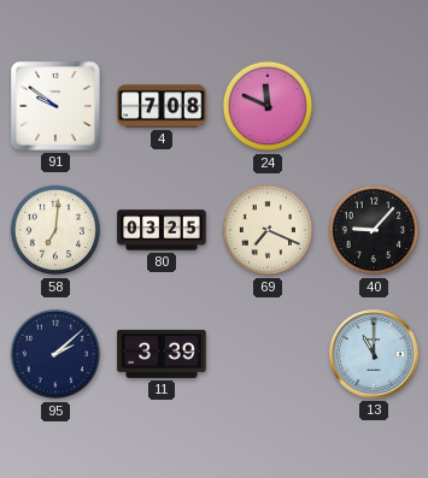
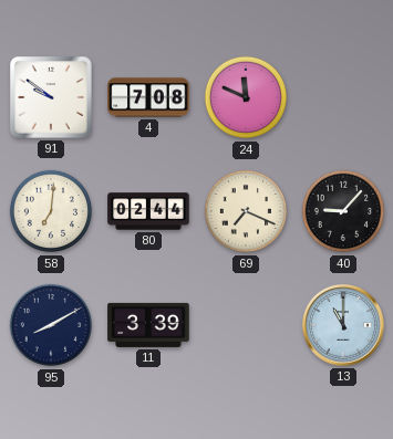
80: 03:25 -> 02:44
95: 2:08 -> 8:10
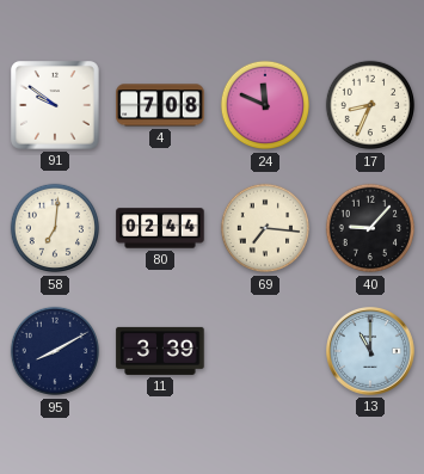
17: none -> 8:34
69: 7:19 -> 7:16
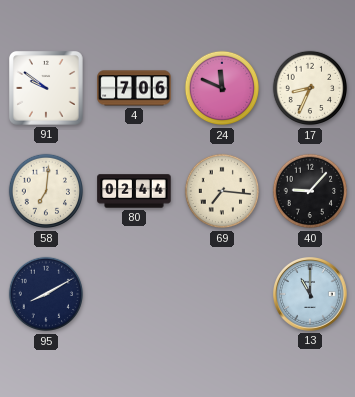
4: 7:08 -> 7:06
11: 3:39 -> none
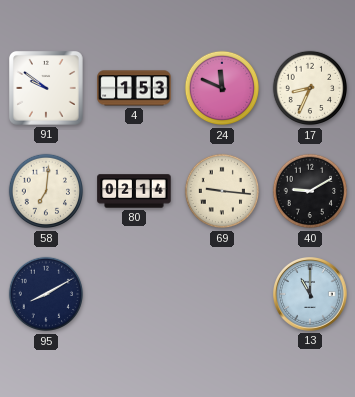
4: 7:06 -> 1:53
80: 02:44 -> 02:14
69: 7:16 -> 9:16
40: 9:07 -> 9:10
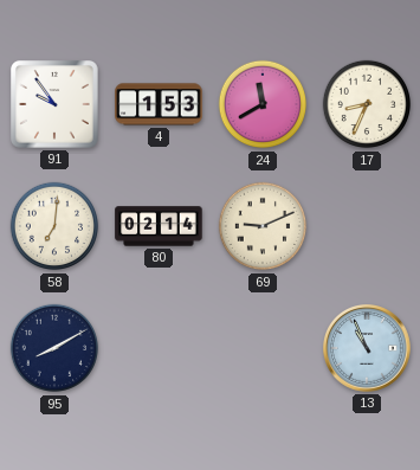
91: 9:51 -> 9:54
24: 11:49 -> 11:40
69: 9:16 -> 9:11
40: 9:10 -> none
13: 11:00 -> 10:56
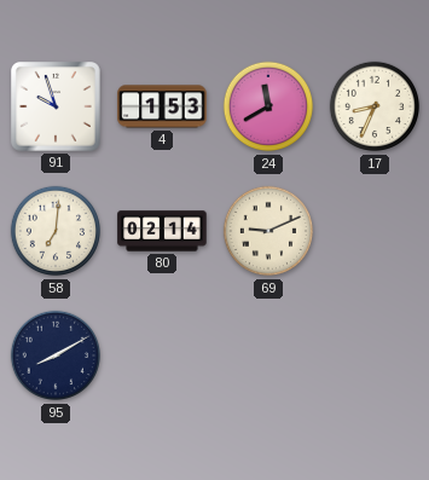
91: 9:54 -> 9:57
13: 10:56 -> none
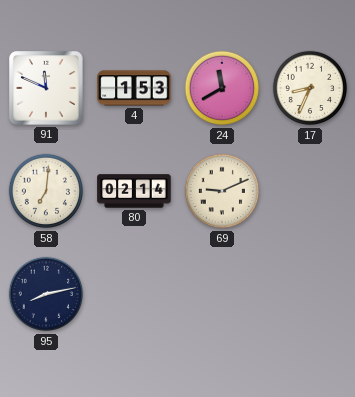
91: 9:57 -> 11:49
95: 8:10 -> 8:13
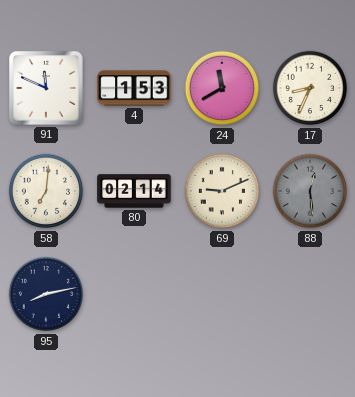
88: none -> 12:29
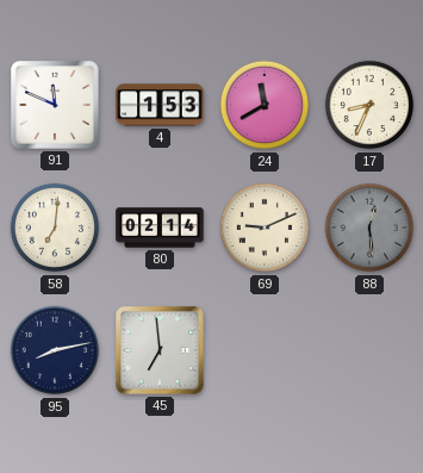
45: none -> 6:59
